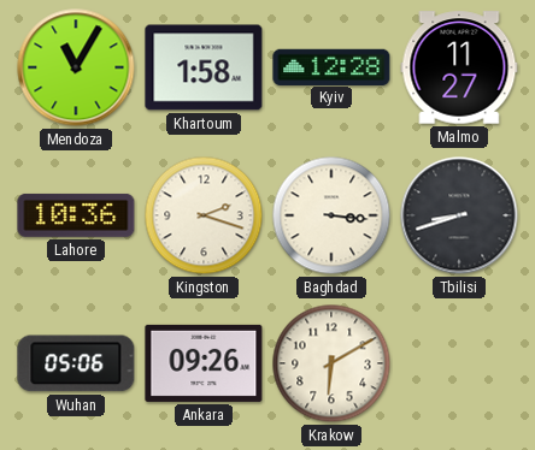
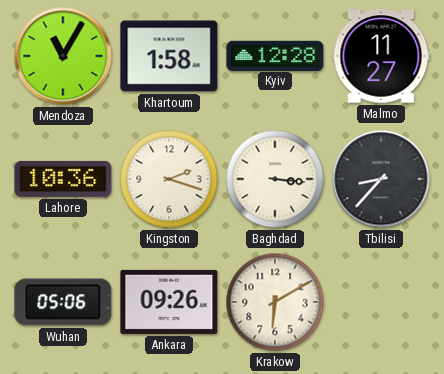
Tbilisi: 8:42 -> 8:37
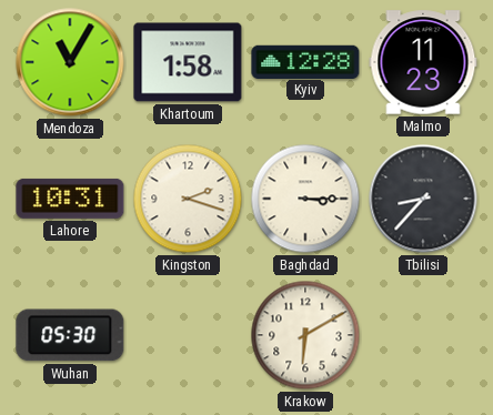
Malmo: 11:27 -> 11:23
Lahore: 10:36 -> 10:31
Baghdad: 3:16 -> 3:15
Wuhan: 05:06 -> 05:30
Ankara: 09:26 -> none
